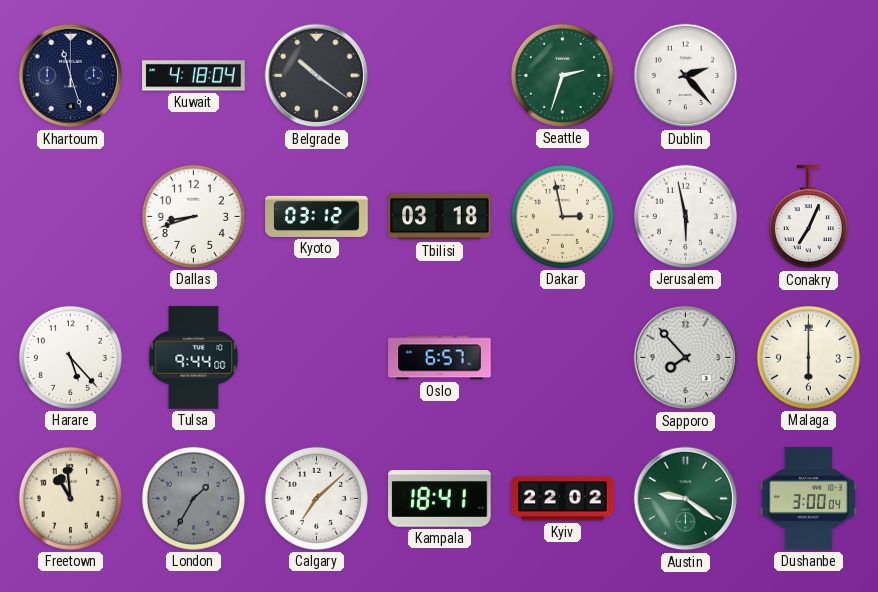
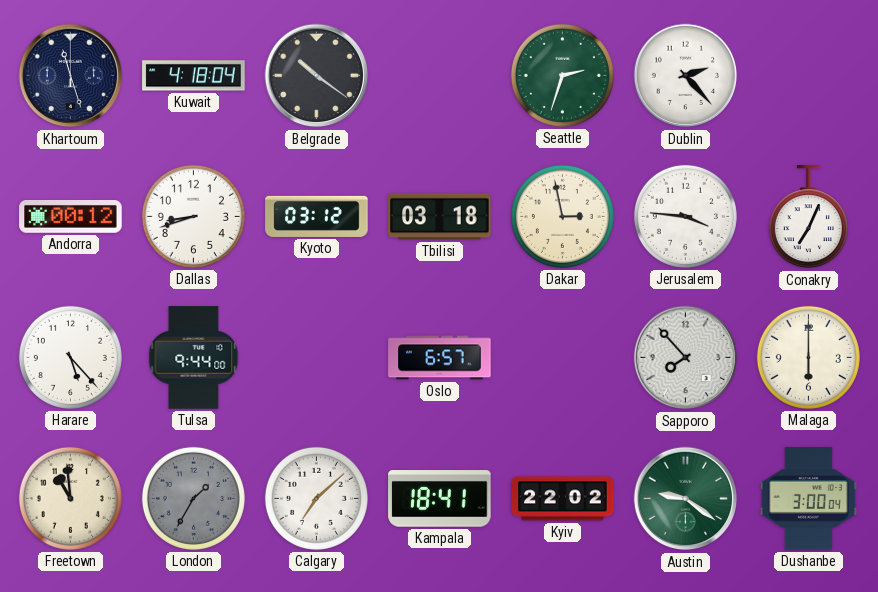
Andorra: none -> 00:12
Jerusalem: 5:58 -> 3:46
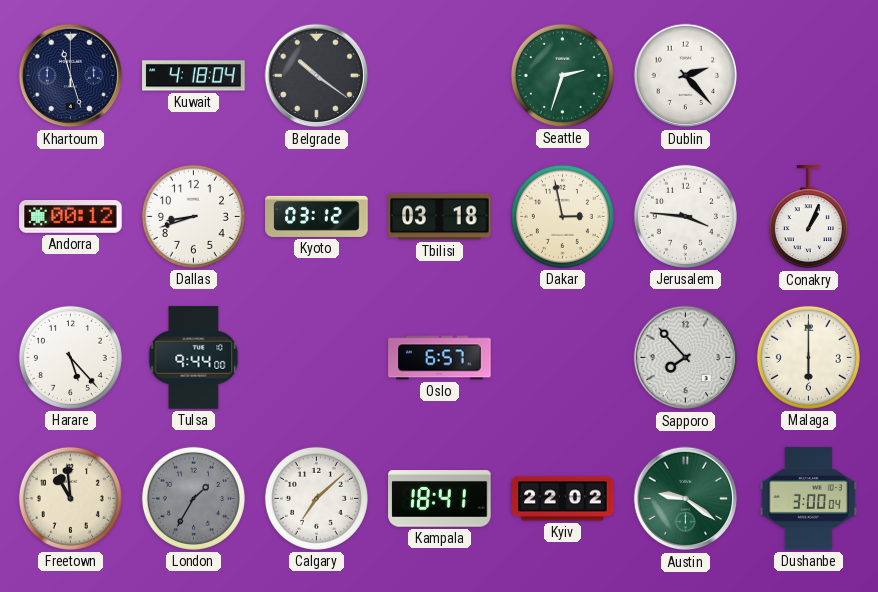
Conakry: 7:04 -> 1:04
